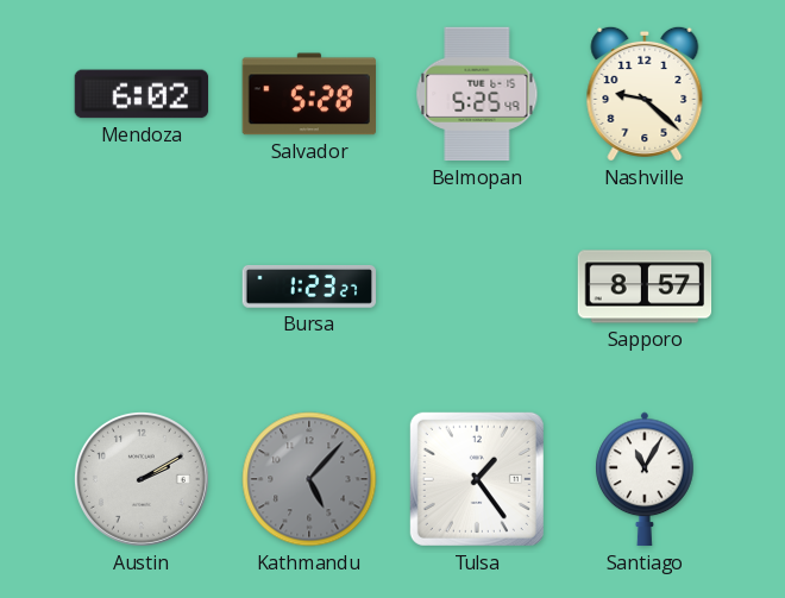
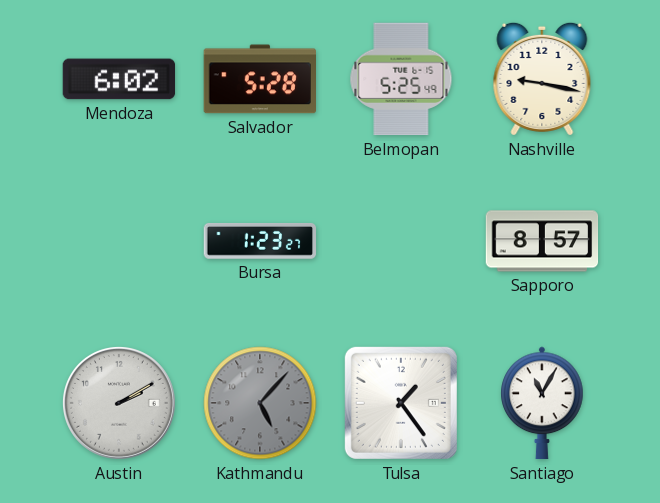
Nashville: 9:22 -> 9:17
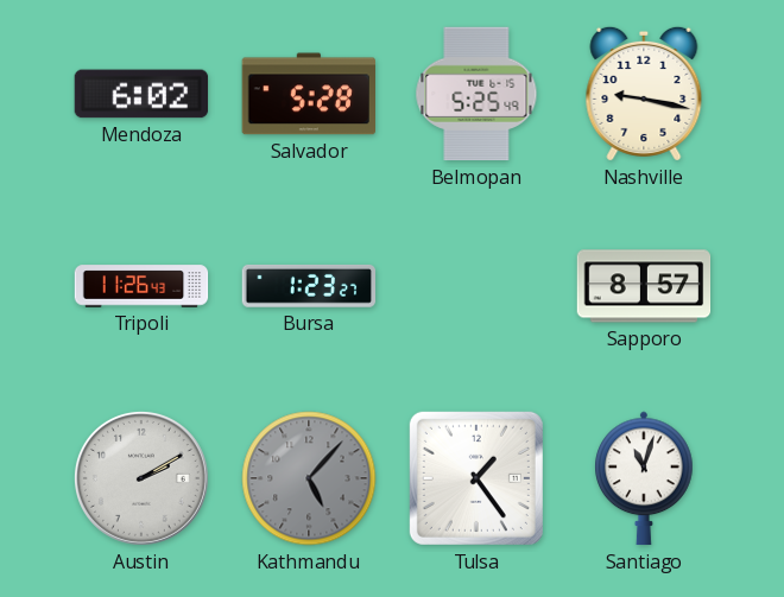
Tripoli: none -> 11:26
Santiago: 11:05 -> 11:03
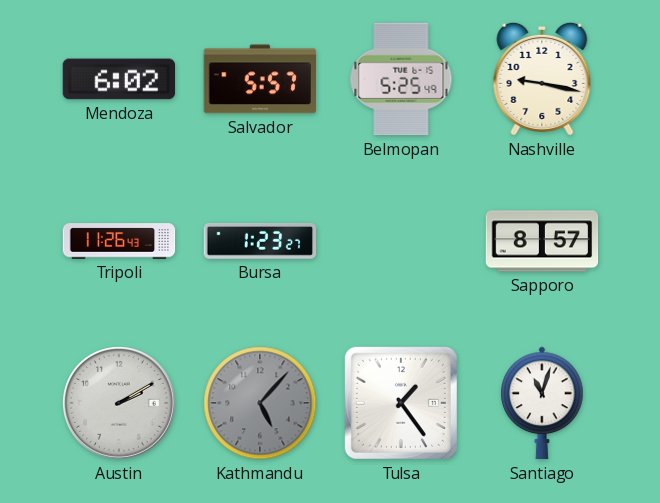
Salvador: 5:28 -> 5:57
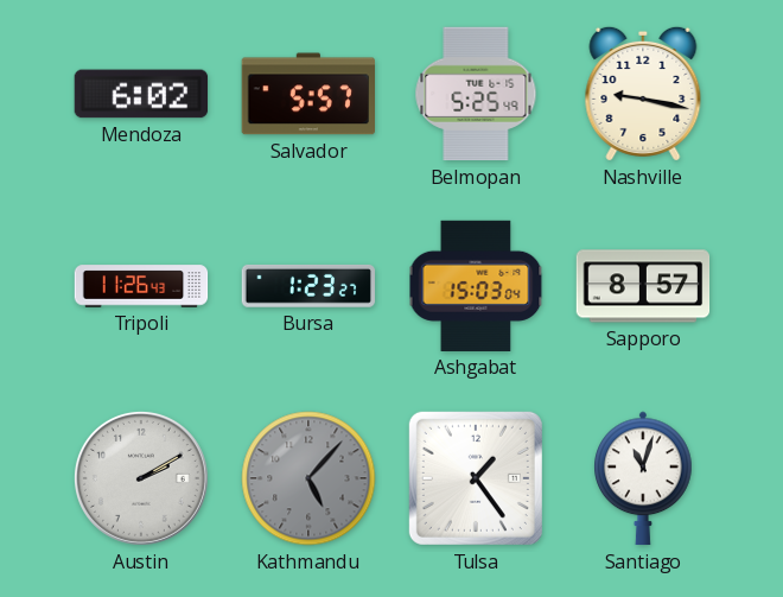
Ashgabat: none -> 15:03
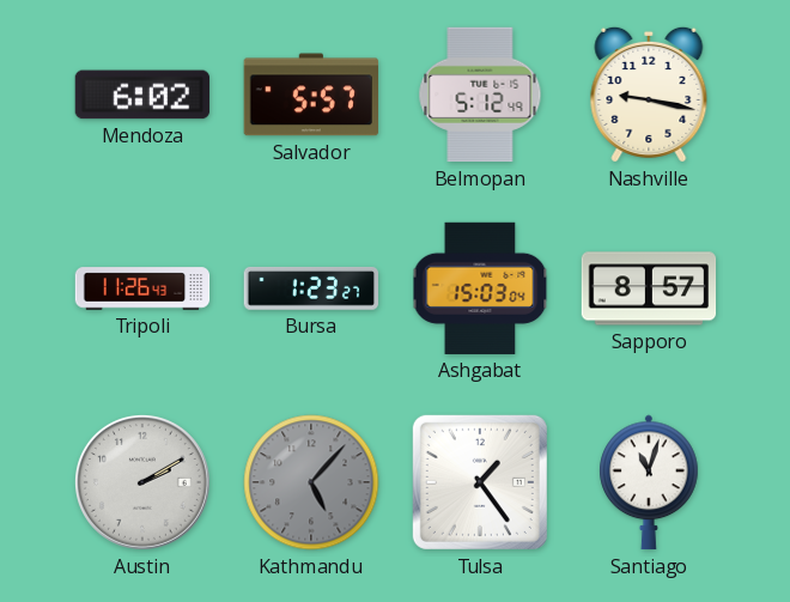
Belmopan: 5:25 -> 5:12
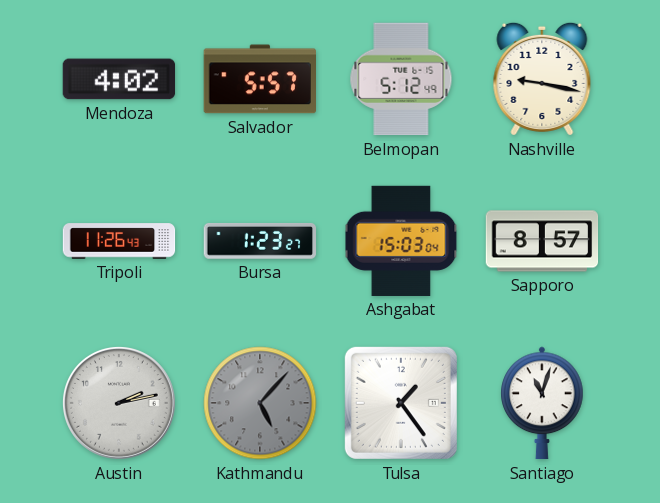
Mendoza: 6:02 -> 4:02
Austin: 2:10 -> 2:13
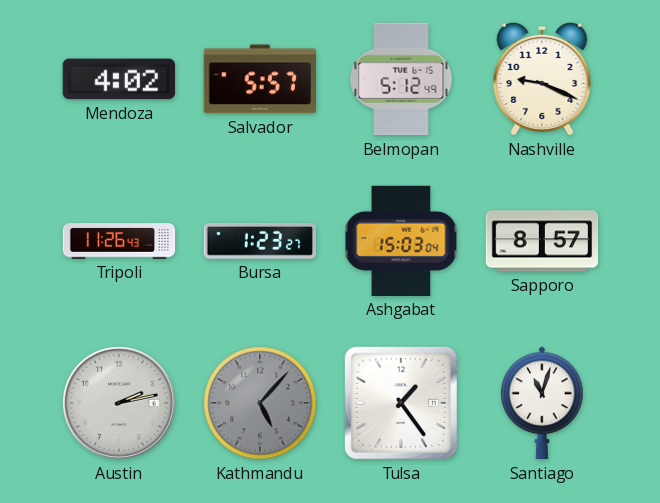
Nashville: 9:17 -> 9:19
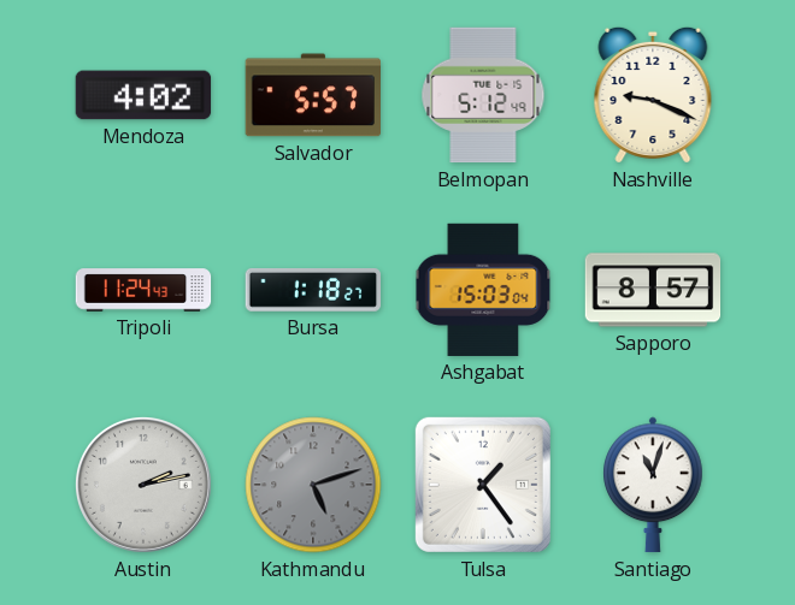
Tripoli: 11:26 -> 11:24
Bursa: 1:23 -> 1:18
Kathmandu: 5:07 -> 5:12
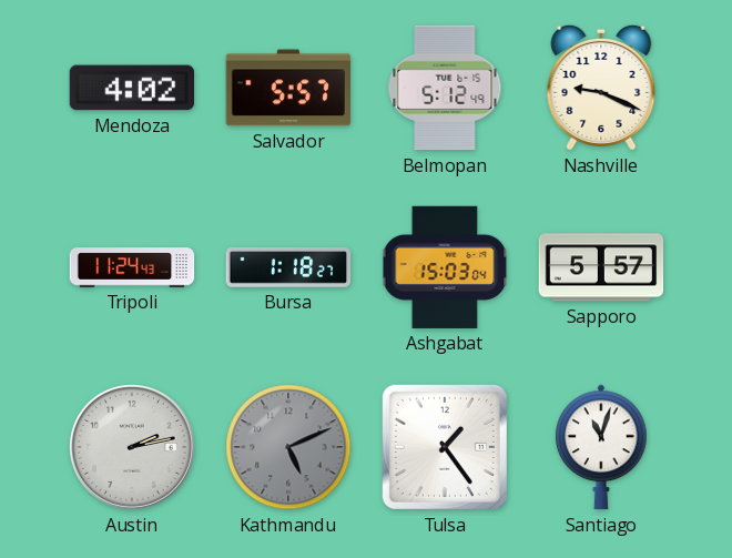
Sapporo: 8:57 -> 5:57
Kathmandu: 5:12 -> 5:11
